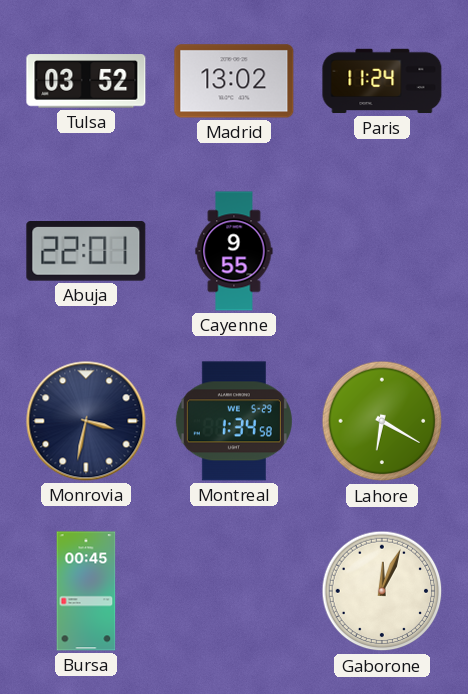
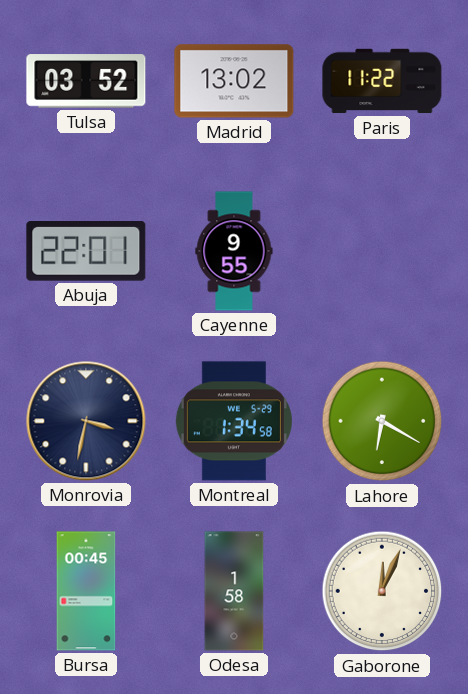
Paris: 11:24 -> 11:22
Odesa: none -> 1:58
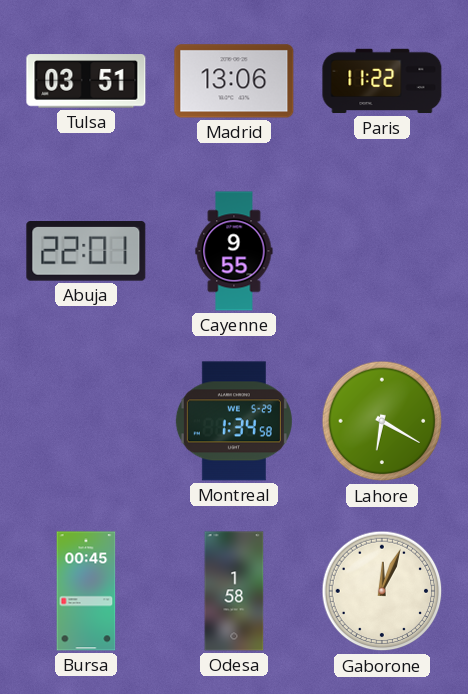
Tulsa: 03:52 -> 03:51
Madrid: 13:02 -> 13:06
Monrovia: 3:32 -> none
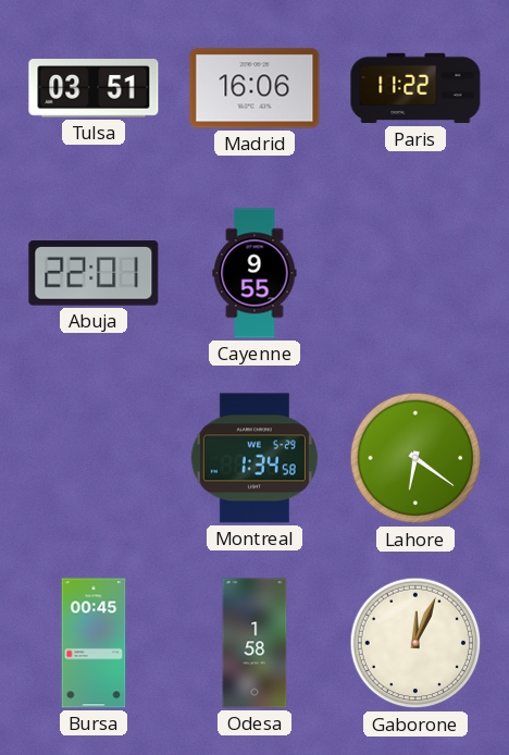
Madrid: 13:06 -> 16:06
Lahore: 6:20 -> 6:21
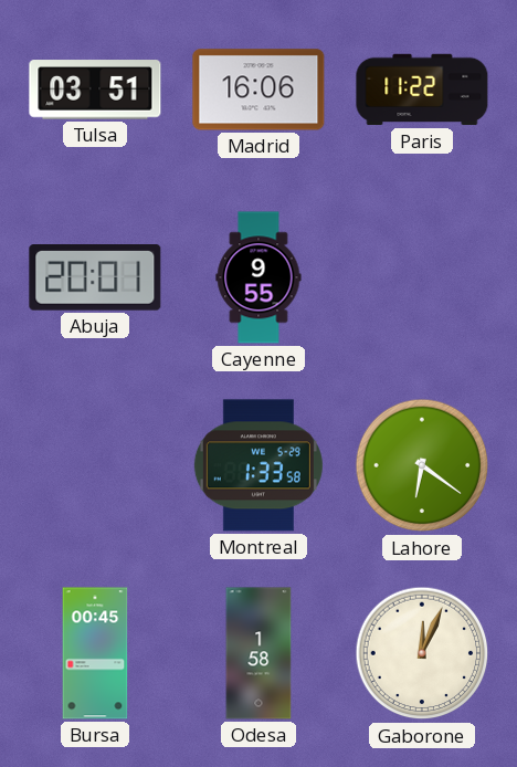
Abuja: 22:01 -> 20:01
Montreal: 1:34 -> 1:33
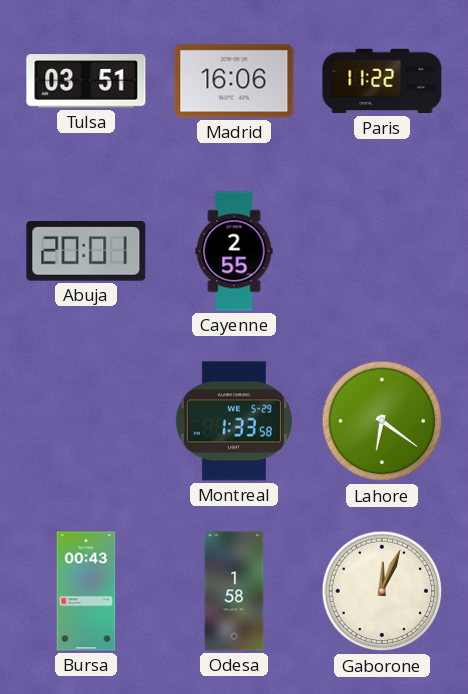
Cayenne: 9:55 -> 2:55
Bursa: 00:45 -> 00:43
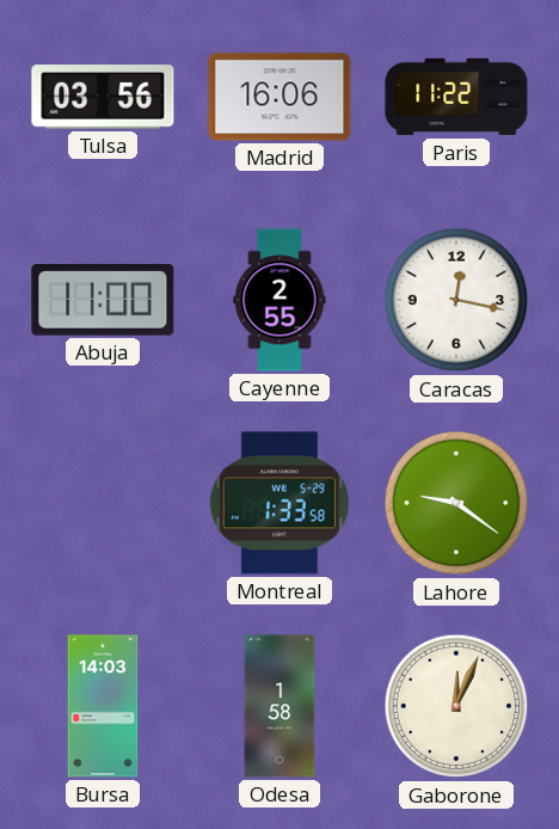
Tulsa: 03:51 -> 03:56
Abuja: 20:01 -> 11:00
Caracas: none -> 12:17
Lahore: 6:21 -> 9:21
Bursa: 00:43 -> 14:03
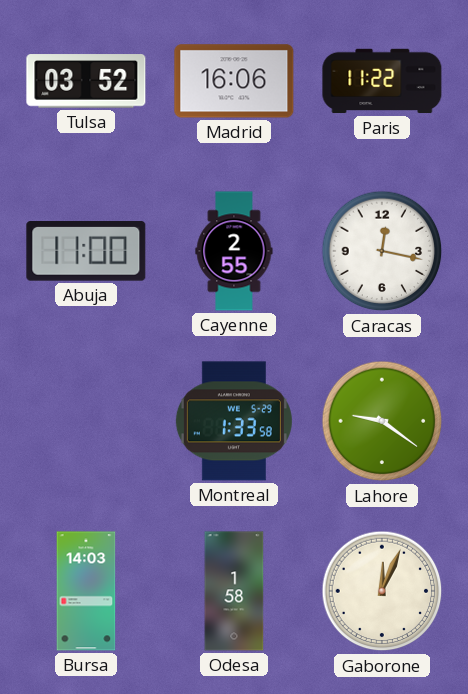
Tulsa: 03:56 -> 03:52
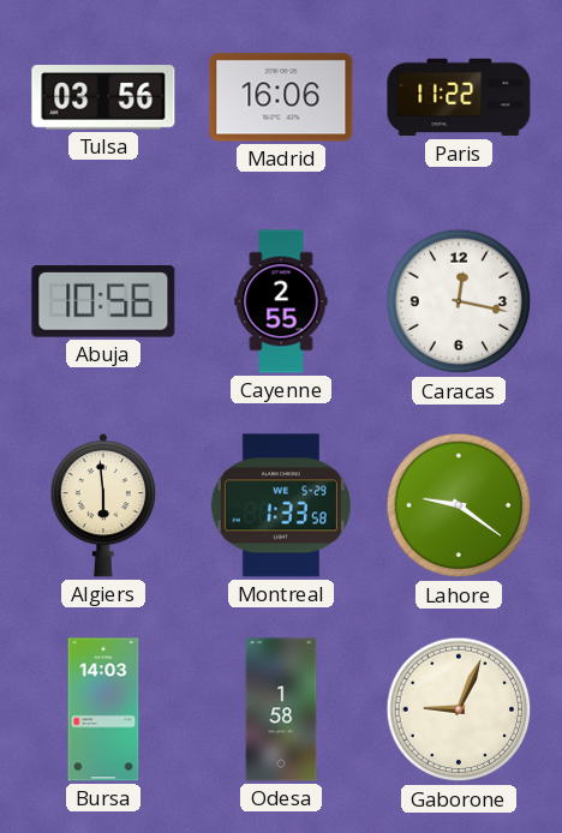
Tulsa: 03:52 -> 03:56
Abuja: 11:00 -> 10:56
Algiers: none -> 5:59
Gaborone: 12:04 -> 9:04
